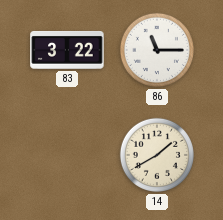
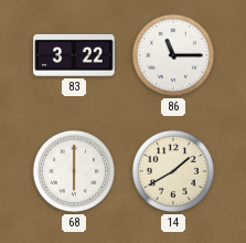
68: none -> 6:00
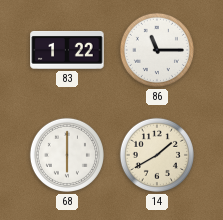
83: 3:22 -> 1:22
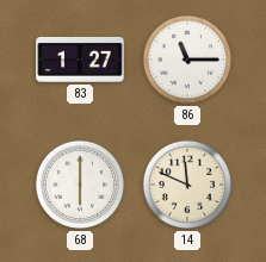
83: 1:22 -> 1:27
14: 1:40 -> 11:49
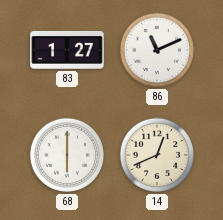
86: 11:15 -> 11:11
14: 11:49 -> 12:41
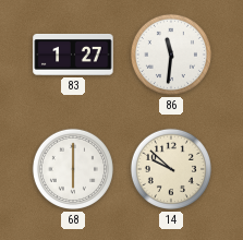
86: 11:11 -> 11:31
14: 12:41 -> 9:52
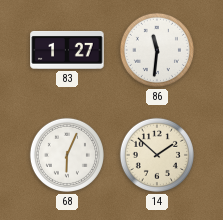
68: 6:00 -> 6:04
14: 9:52 -> 1:52
